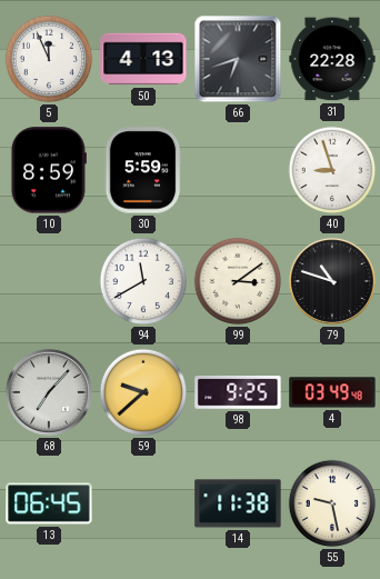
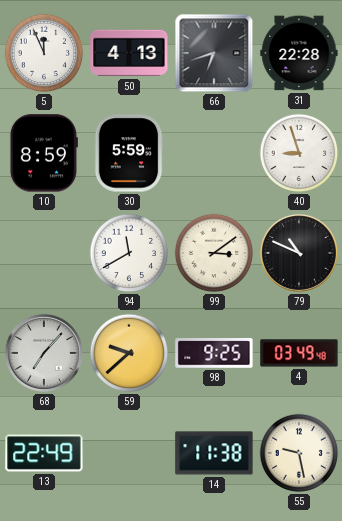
79: 10:48 -> 10:49
13: 06:45 -> 22:49
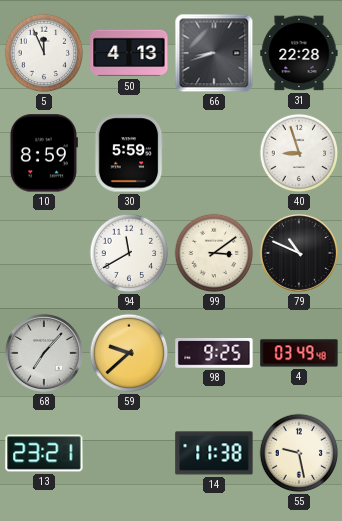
66: 6:42 -> 8:42
13: 22:49 -> 23:21
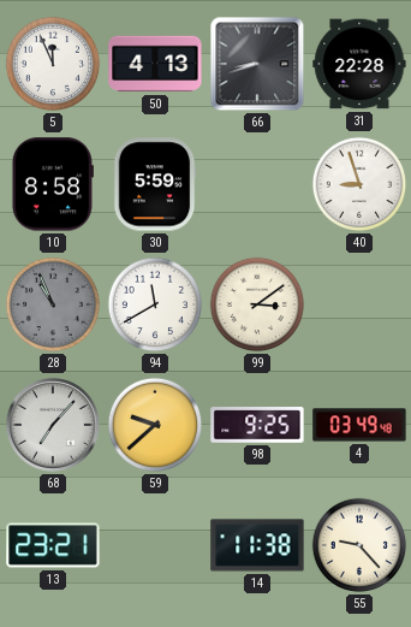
10: 8:59 -> 8:58
28: none -> 10:56
79: 10:49 -> none
55: 9:28 -> 9:23
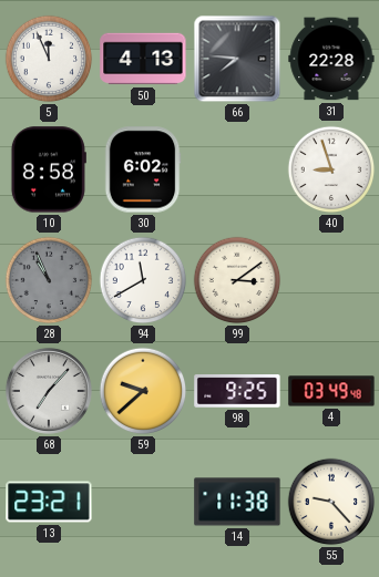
66: 8:42 -> 7:46
30: 5:59 -> 6:02
